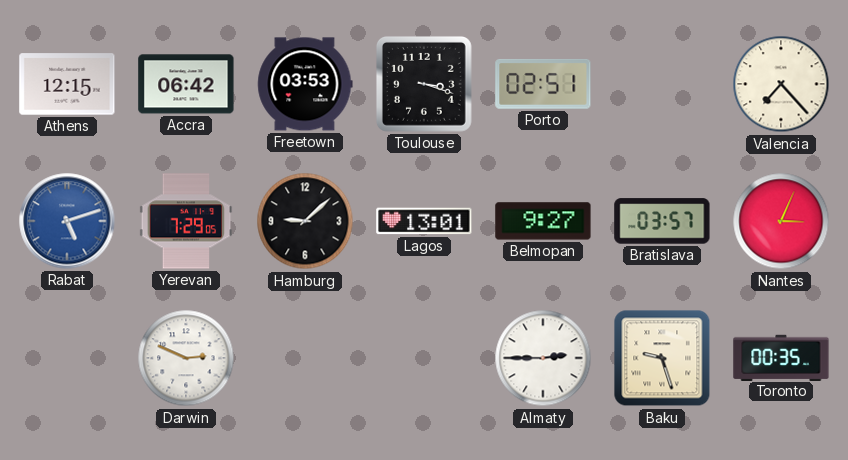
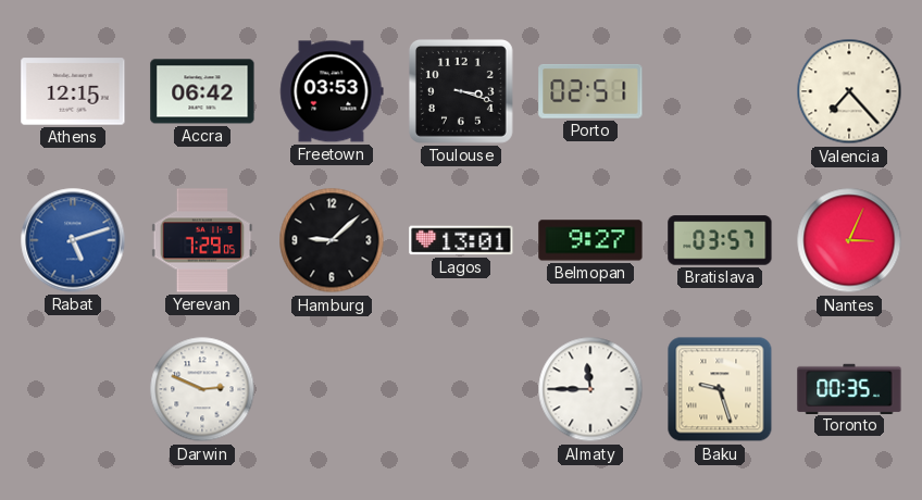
Almaty: 2:45 -> 11:45
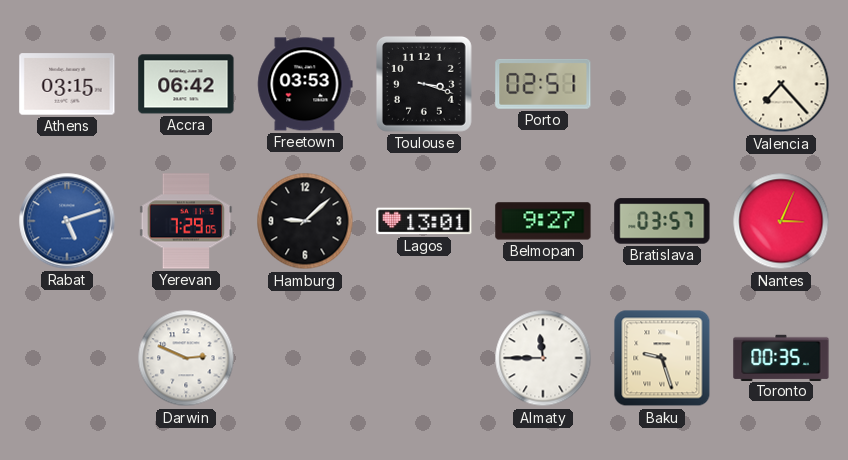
Athens: 12:15 -> 03:15
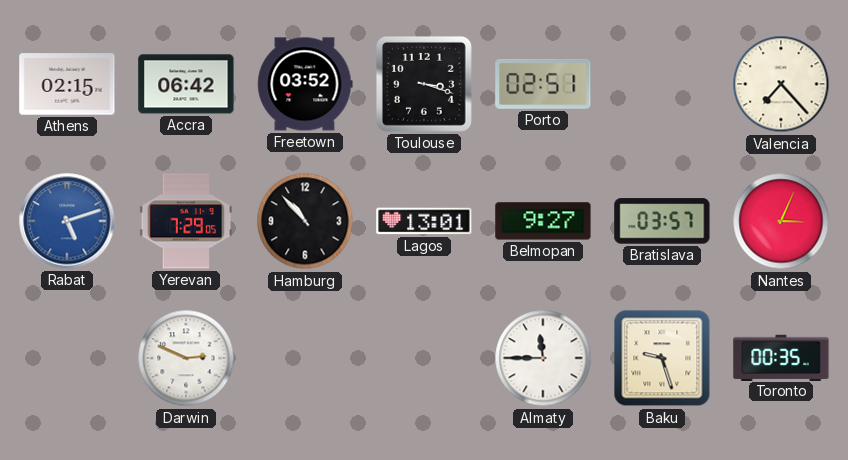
Athens: 03:15 -> 02:15
Freetown: 03:53 -> 03:52
Hamburg: 9:08 -> 10:53
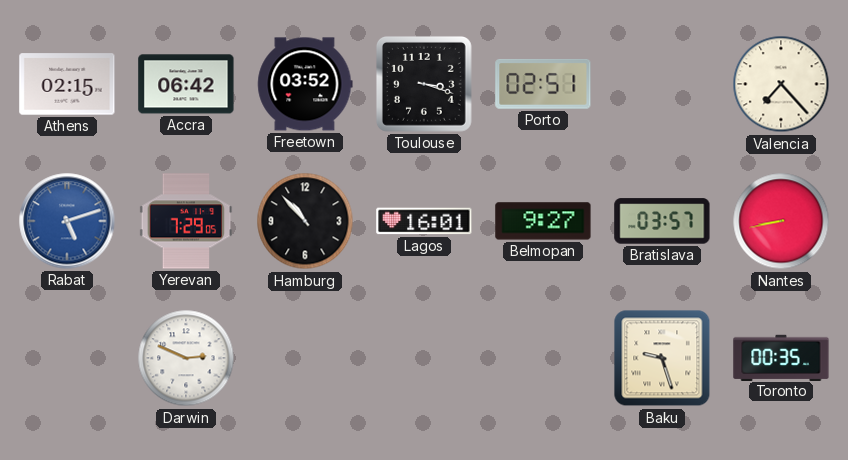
Lagos: 13:01 -> 16:01
Nantes: 3:04 -> 8:43
Almaty: 11:45 -> none
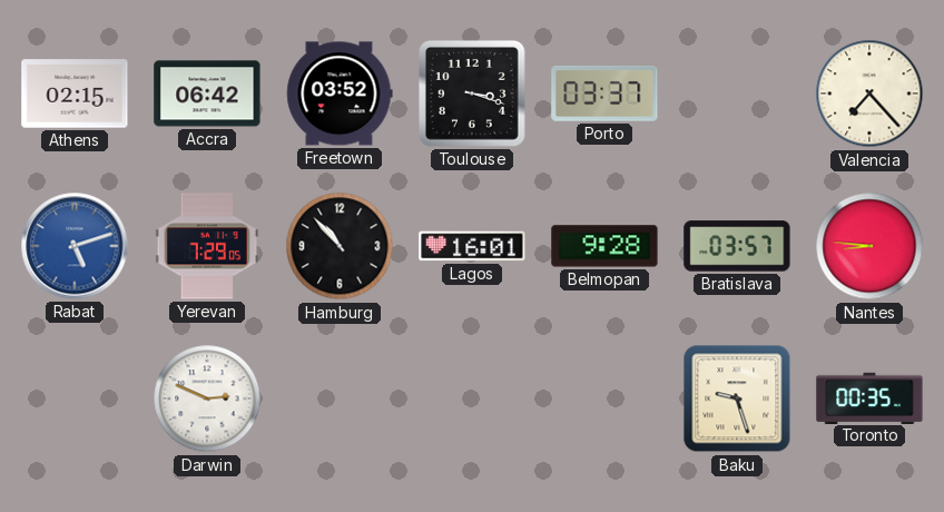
Porto: 02:51 -> 03:37
Belmopan: 9:27 -> 9:28
Nantes: 8:43 -> 8:46
